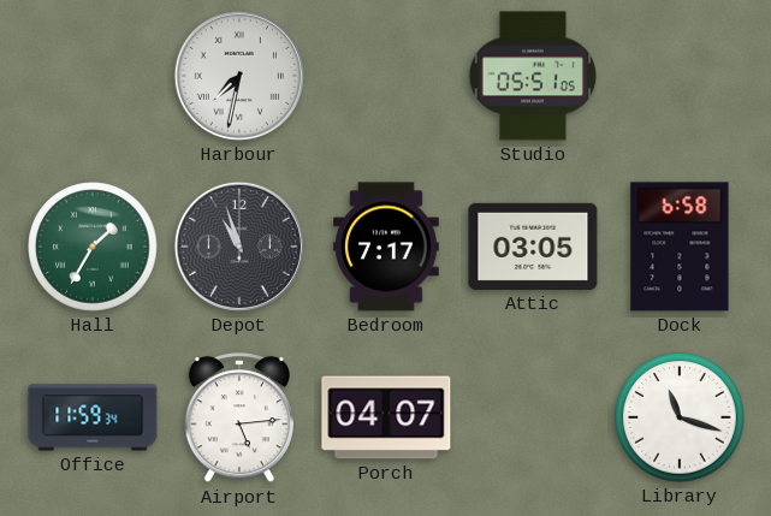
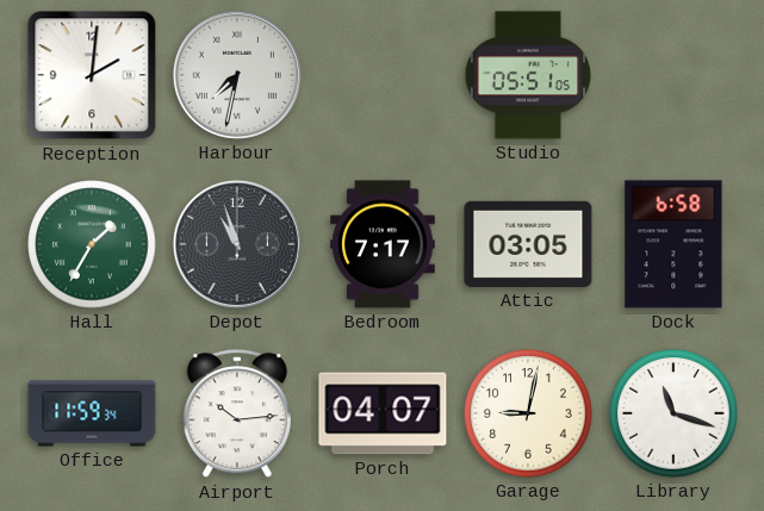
Reception: none -> 2:01
Airport: 5:14 -> 10:14
Garage: none -> 9:02
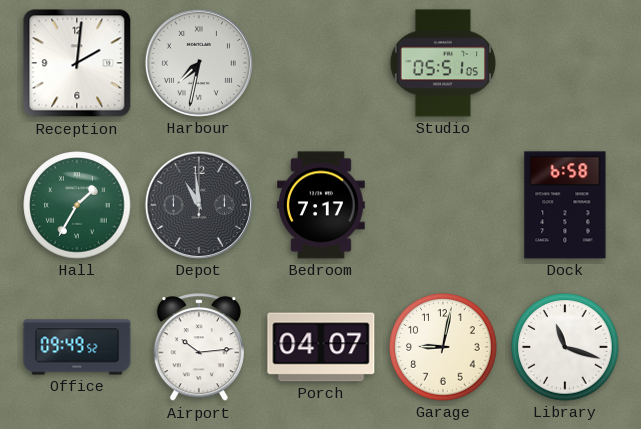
Depot: 10:57 -> 10:59
Attic: 03:05 -> none
Office: 11:59 -> 09:49
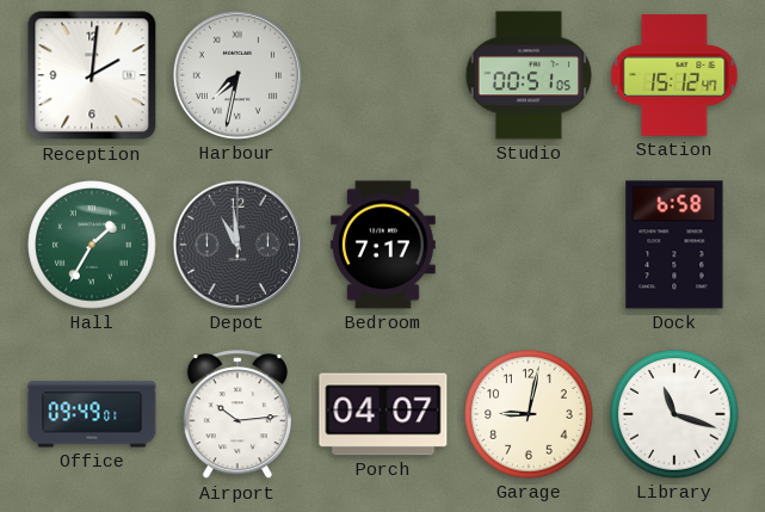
Studio: 05:51 -> 00:51
Station: none -> 15:12
Office: 09:49:52 -> 09:49:01
